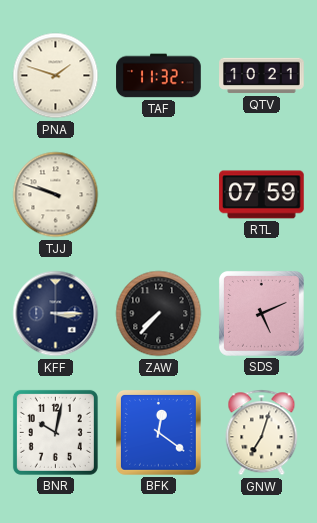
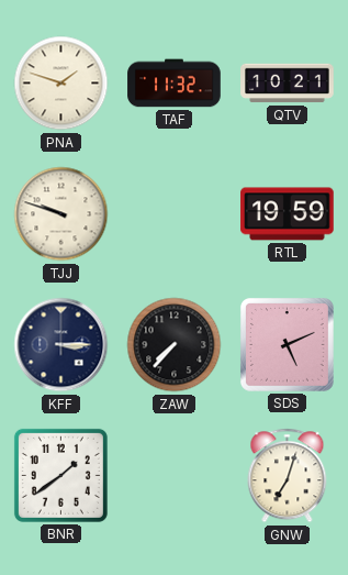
RTL: 07:59 -> 19:59
BNR: 10:02 -> 1:39
BFK: 12:21 -> none
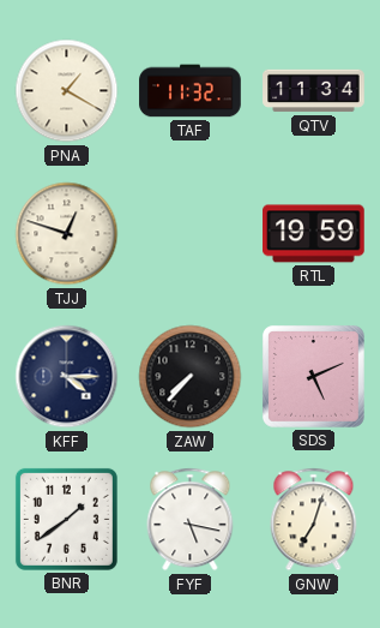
PNA: 1:48 -> 1:20
QTV: 10:21 -> 11:34
TJJ: 9:48 -> 12:48
KFF: 3:15 -> 4:15
FYF: none -> 5:17
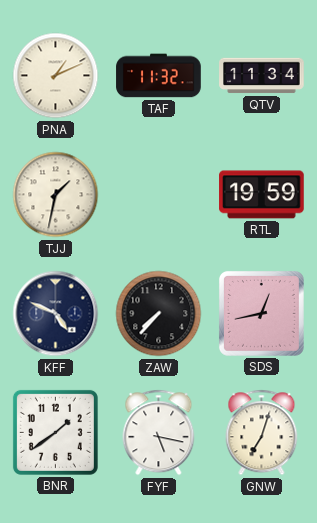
PNA: 1:20 -> 1:11
TJJ: 12:48 -> 1:32
KFF: 4:15 -> 4:49
SDS: 5:11 -> 12:43
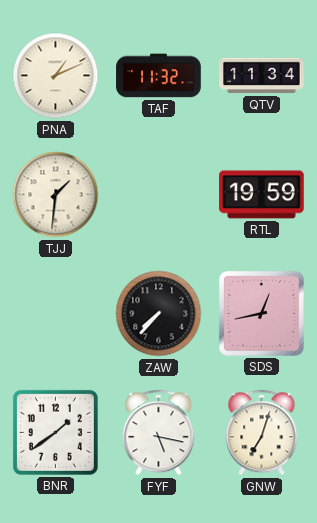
TJJ: 1:32 -> 1:31
KFF: 4:49 -> none
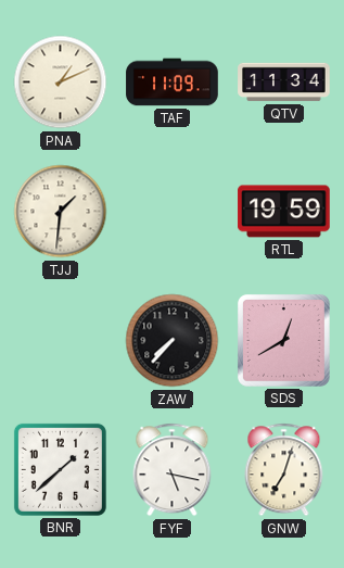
TAF: 11:32 -> 11:09
SDS: 12:43 -> 12:40
BNR: 1:39 -> 1:38
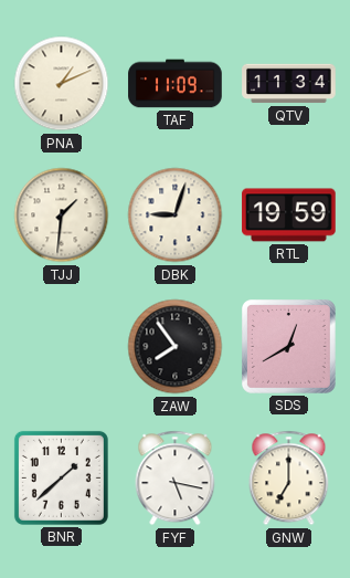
DBK: none -> 9:03
ZAW: 7:37 -> 7:54
GNW: 7:03 -> 7:00
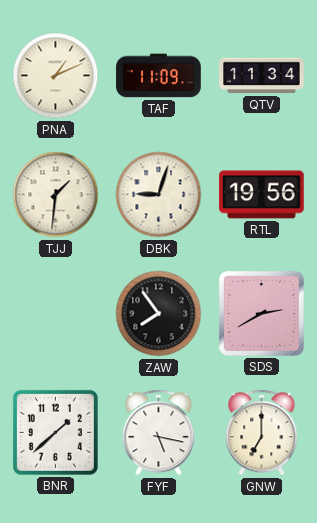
RTL: 19:59 -> 19:56
SDS: 12:40 -> 2:40
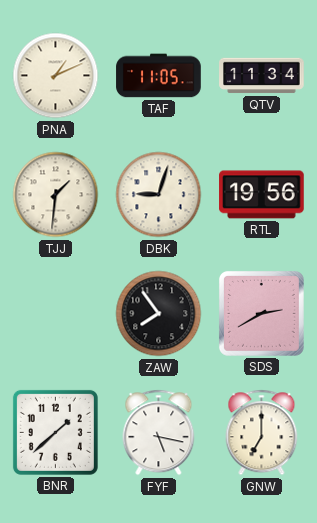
TAF: 11:09 -> 11:05
